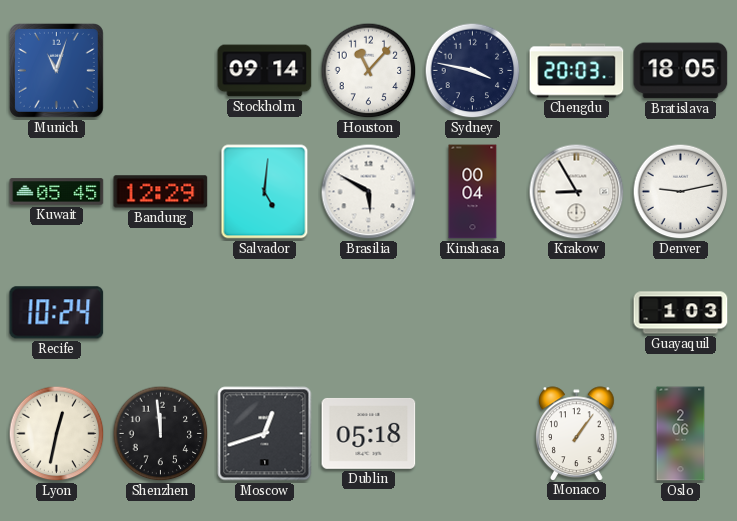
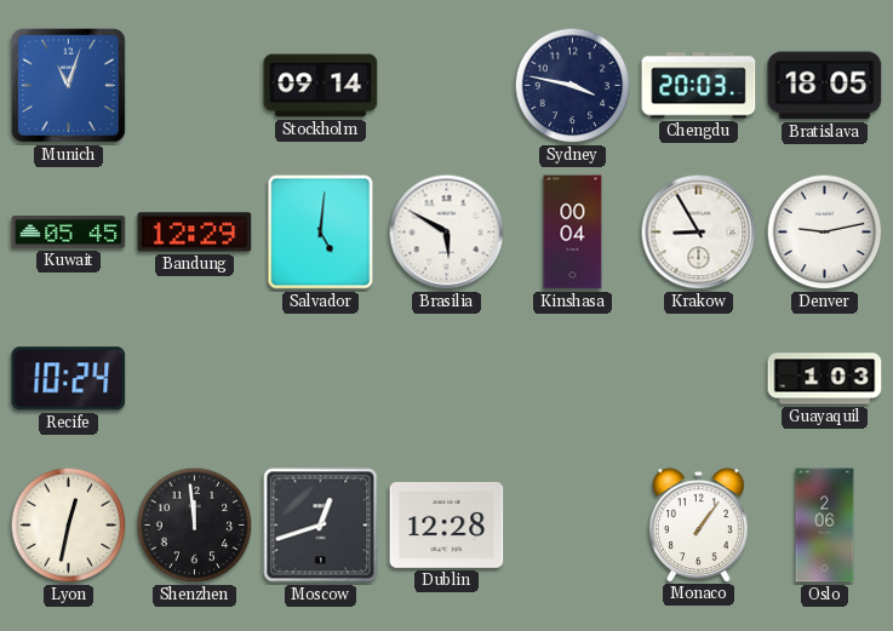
Houston: 11:07 -> none
Dublin: 05:18 -> 12:28
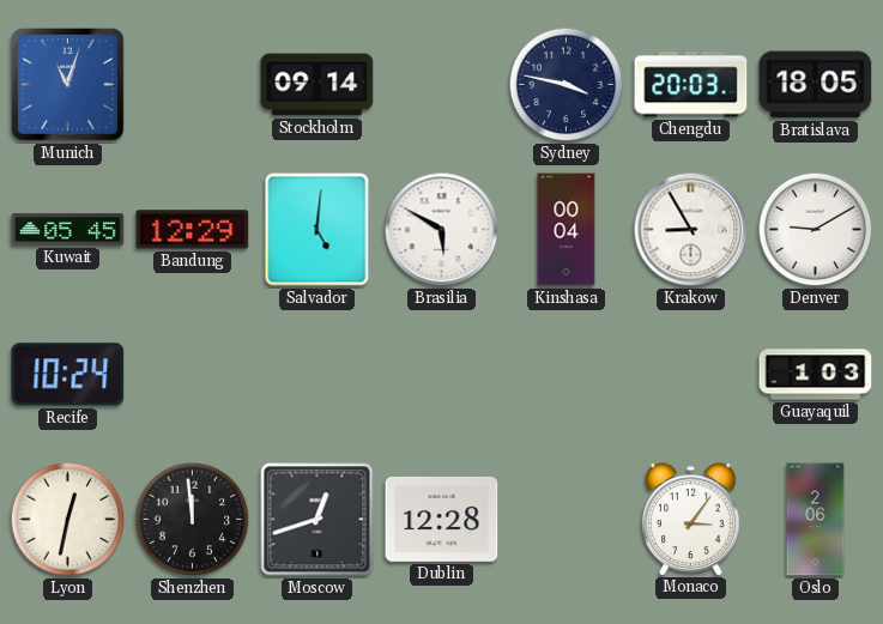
Denver: 9:13 -> 9:10
Monaco: 1:06 -> 3:06
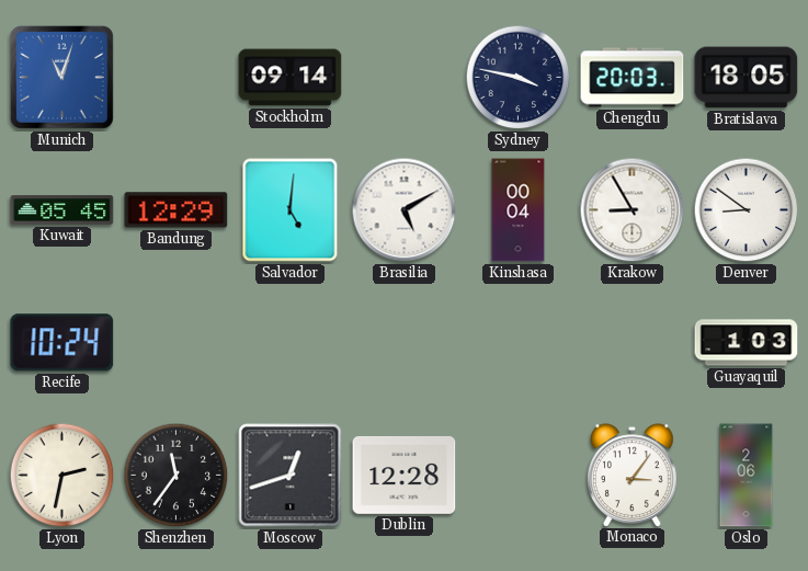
Brasilia: 5:50 -> 5:10
Denver: 9:10 -> 8:51
Lyon: 12:32 -> 2:32
Shenzhen: 11:59 -> 11:36
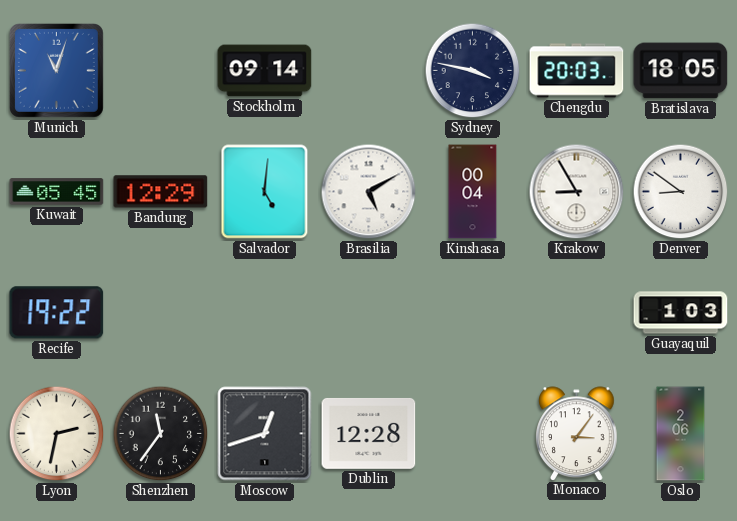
Recife: 10:24 -> 19:22
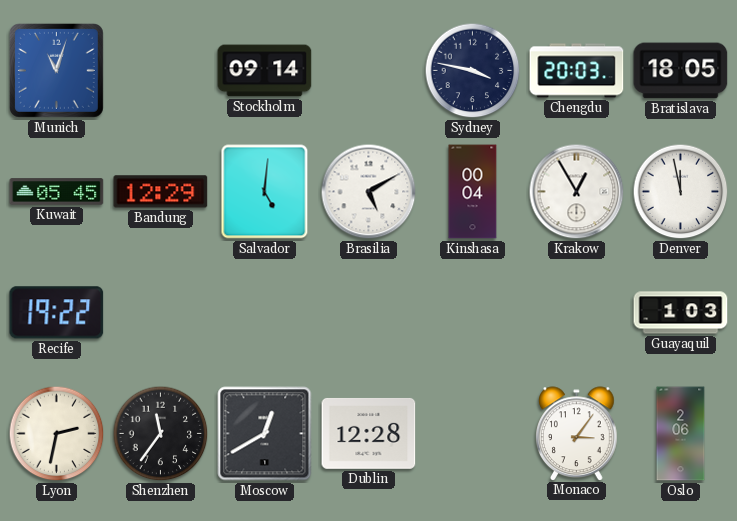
Krakow: 8:55 -> 12:55
Denver: 8:51 -> 11:58
Moscow: 12:42 -> 12:40
